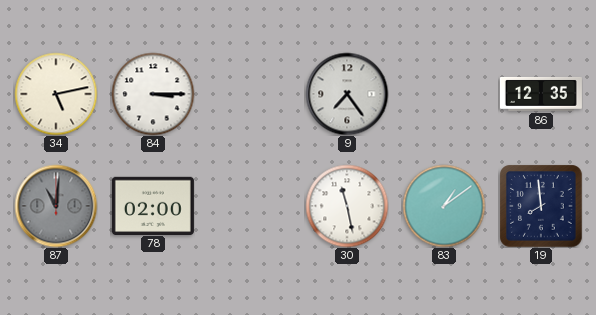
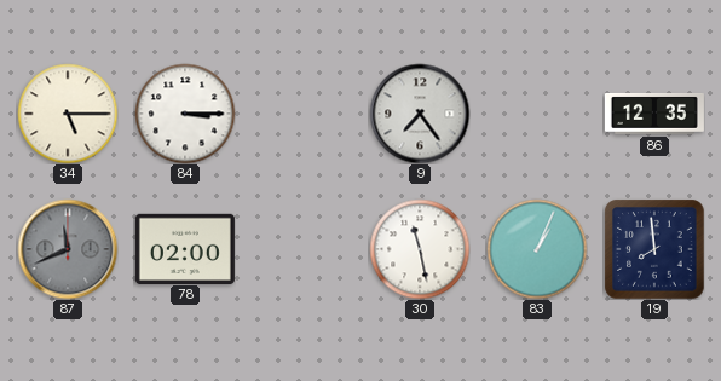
34: 5:13 -> 5:15
87: 11:01 -> 11:41
83: 1:09 -> 1:04
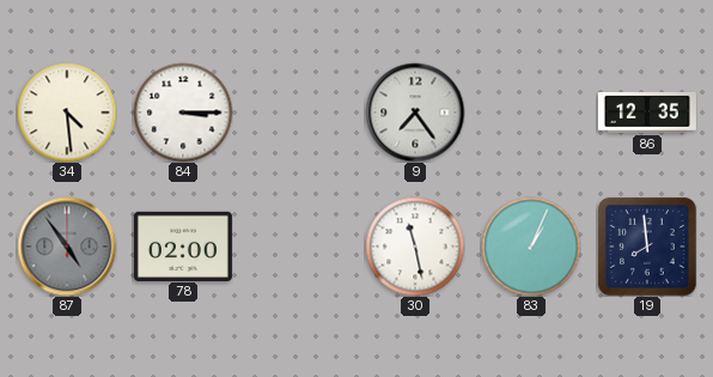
34: 5:15 -> 4:29
87: 11:41 -> 4:54
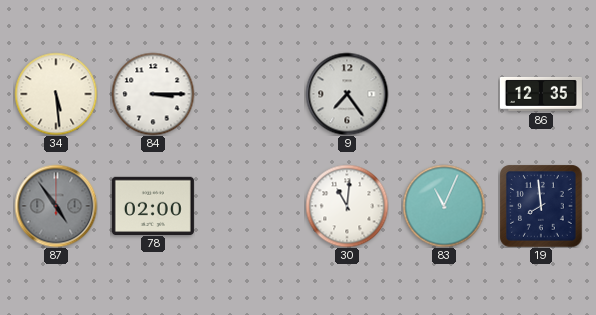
34: 4:29 -> 5:29
30: 11:28 -> 11:01
83: 1:04 -> 11:04
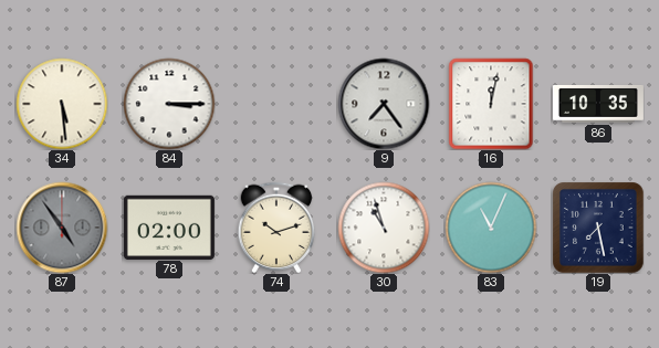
16: none -> 12:02
86: 12:35 -> 10:35
74: none -> 10:12
30: 11:01 -> 10:57
19: 7:59 -> 7:28
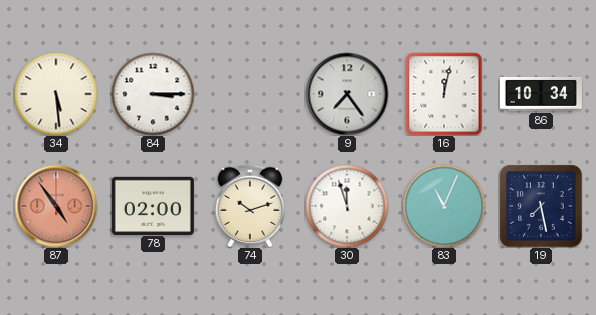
86: 10:35 -> 10:34
87 dial: grey -> salmon
30: 10:57 -> 11:57
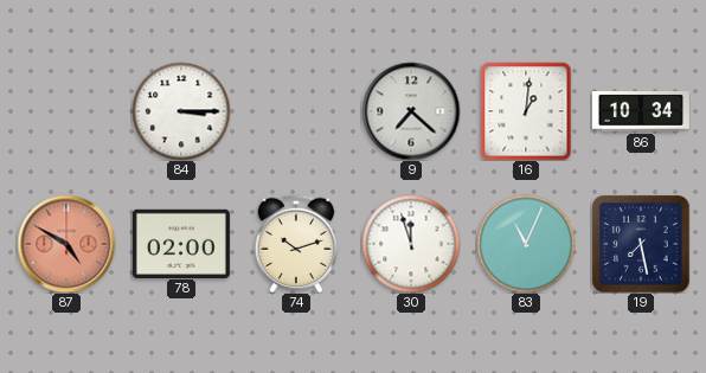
34: 5:29 -> none
9: 7:24 -> 7:22
16: 12:02 -> 1:01
87: 4:54 -> 4:50
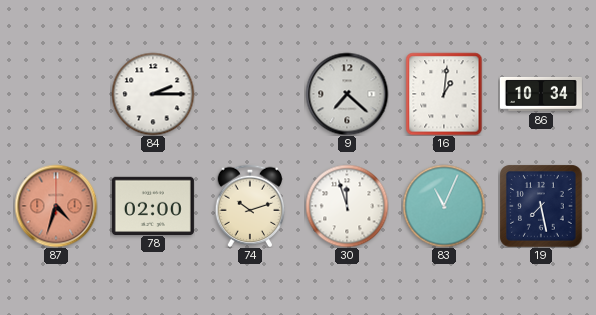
84: 3:15 -> 2:15
87: 4:50 -> 4:33
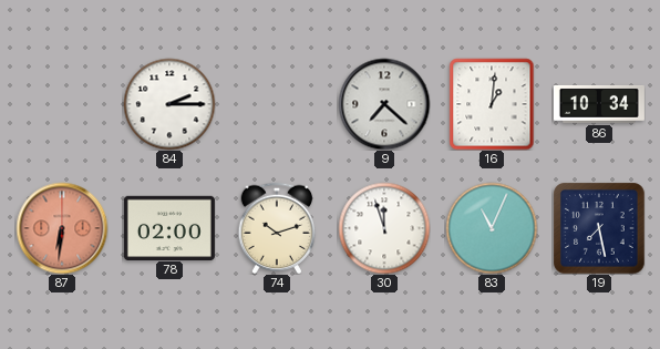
87: 4:33 -> 6:31
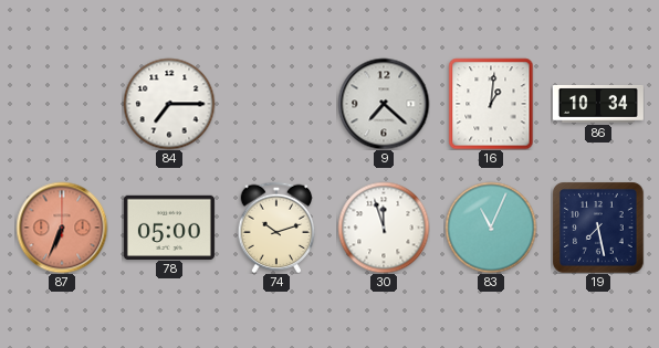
84: 2:15 -> 7:15
87: 6:31 -> 6:34
78: 02:00 -> 05:00
